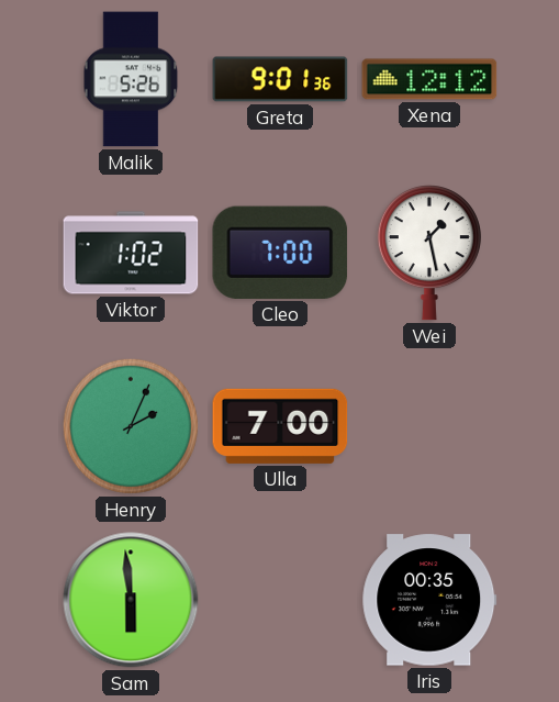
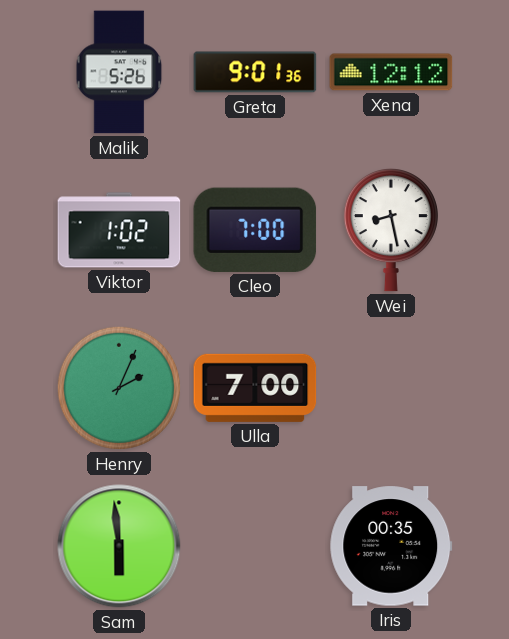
Wei: 1:28 -> 8:28
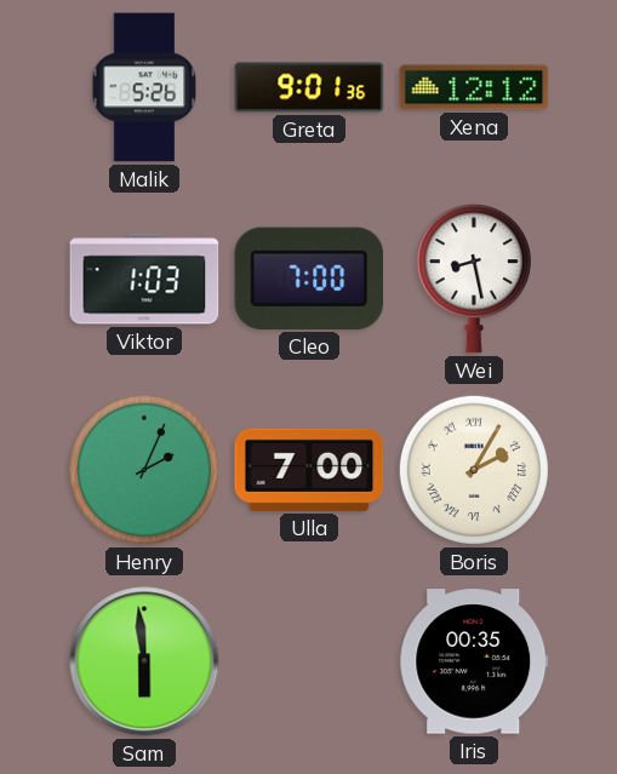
Viktor: 1:02 -> 1:03
Boris: none -> 2:05
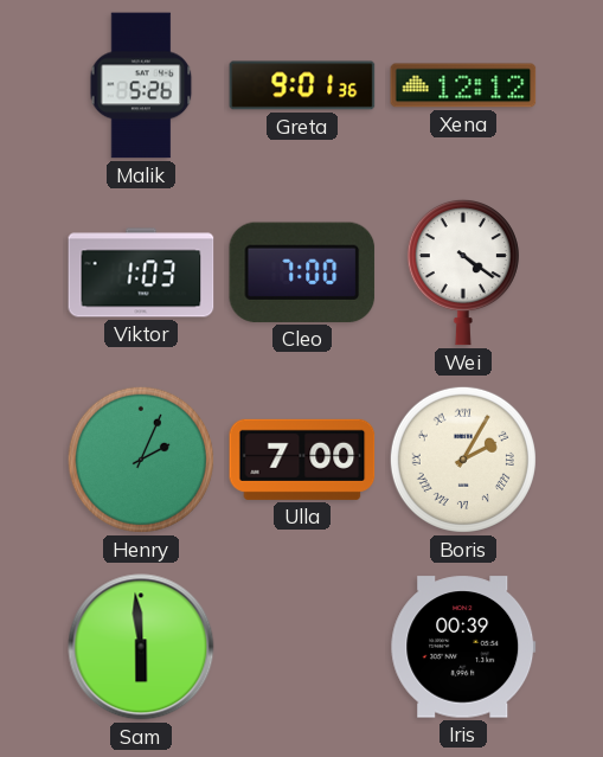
Wei: 8:28 -> 4:21
Iris: 00:35 -> 00:39
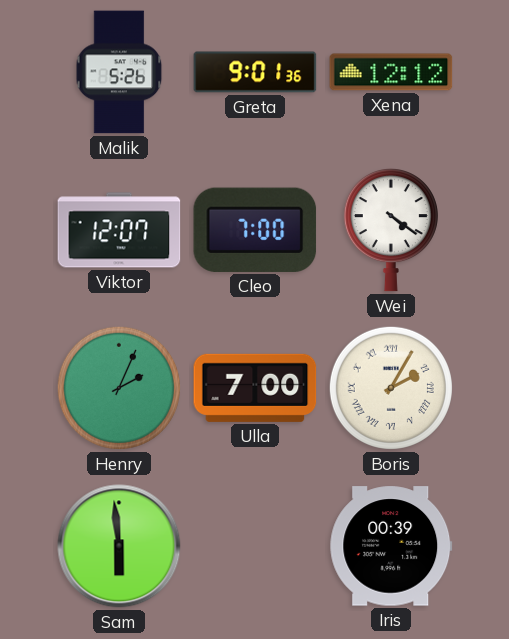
Viktor: 1:03 -> 12:07
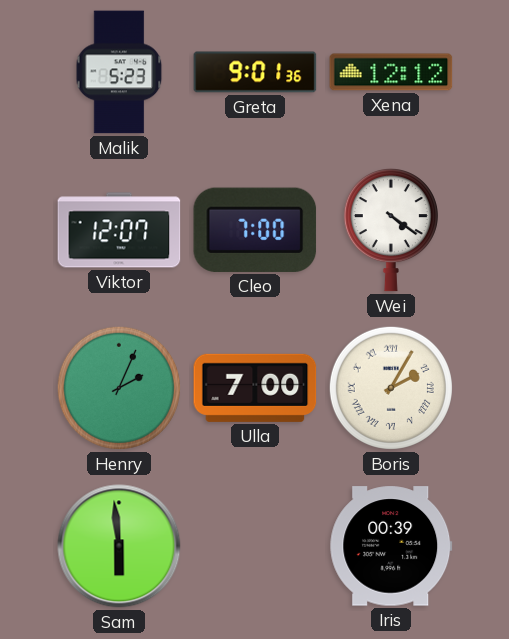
Malik: 5:26 -> 5:23
